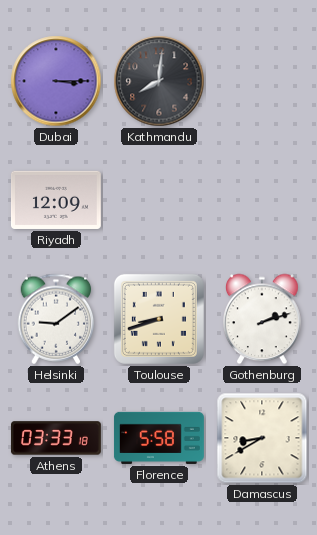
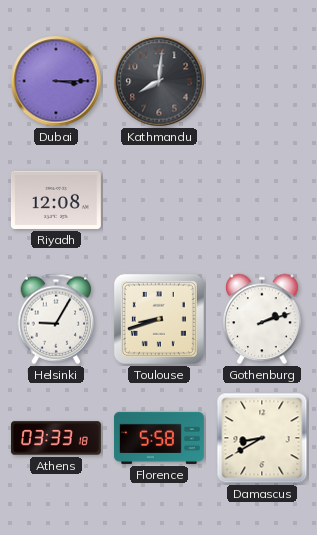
Riyadh: 12:09 -> 12:08
Helsinki: 9:09 -> 9:05
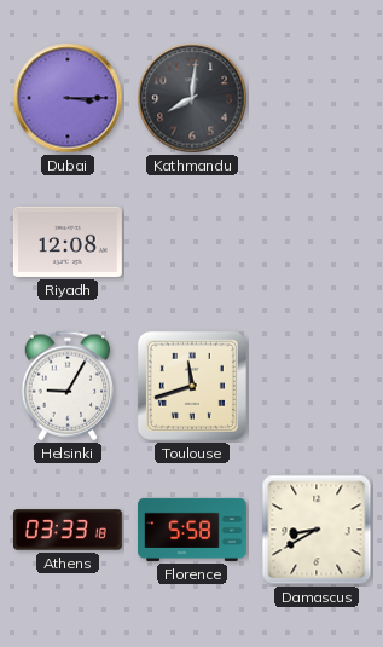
Toulouse: 8:42 -> 11:42
Gothenburg: 2:12 -> none
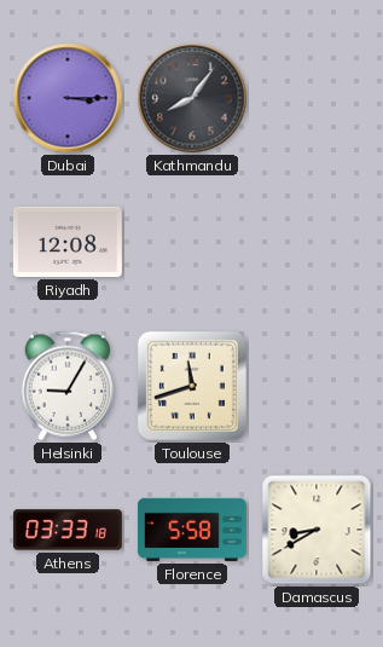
Kathmandu: 8:01 -> 8:06
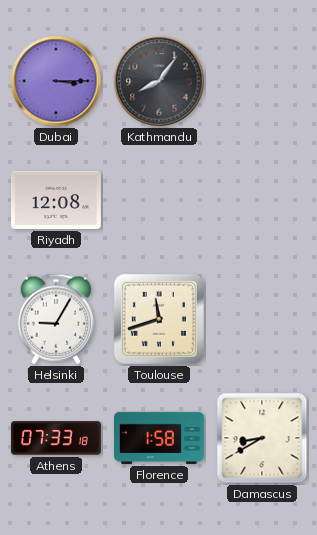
Athens: 03:33 -> 07:33
Florence: 5:58 -> 1:58
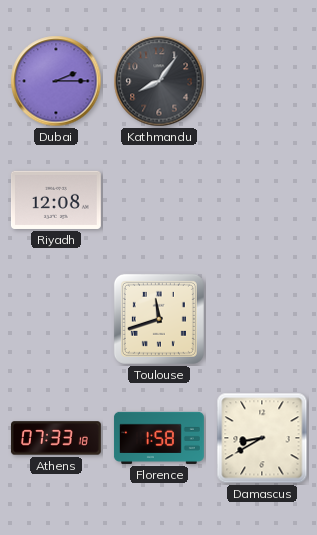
Dubai: 3:15 -> 2:15
Helsinki: 9:05 -> none
